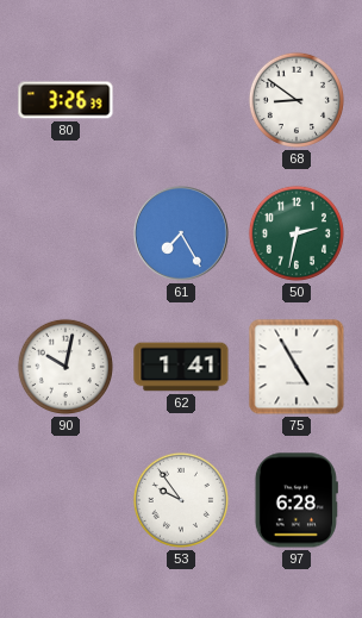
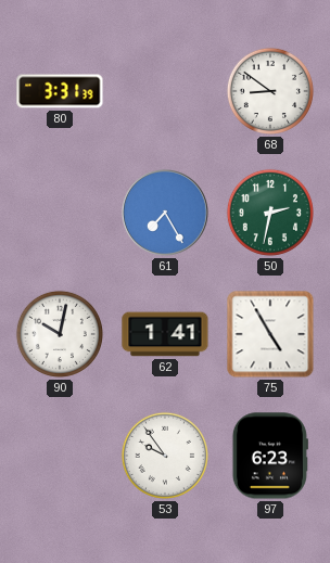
80: 3:26 -> 3:31
97: 6:28 -> 6:23
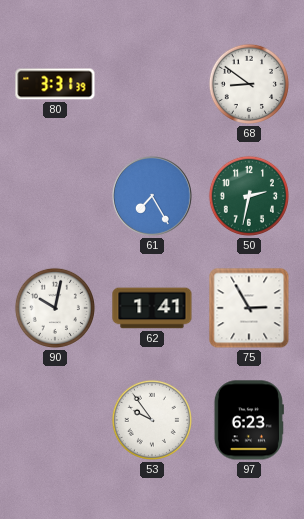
75: 4:55 -> 2:55
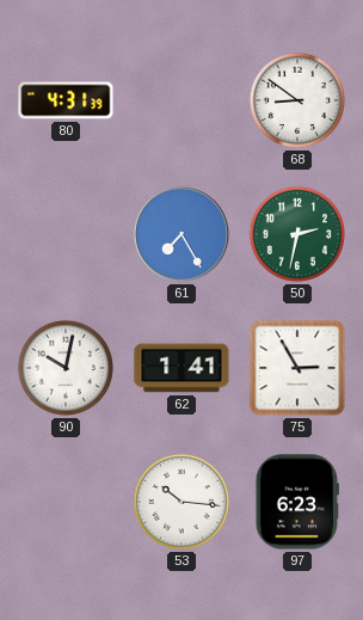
80: 3:31 -> 4:31
53: 9:54 -> 10:16
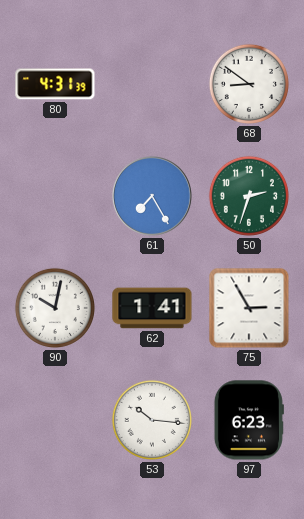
50: 2:32 -> 2:33
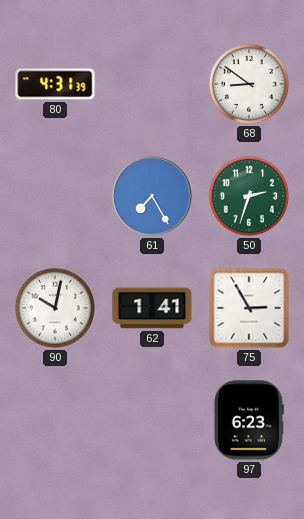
53: 10:16 -> none
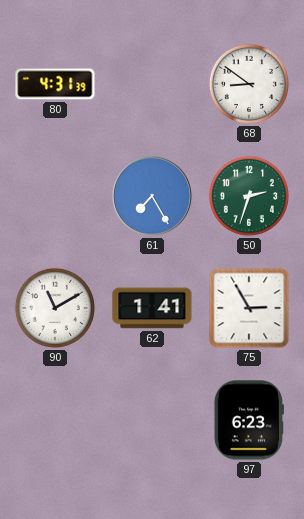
90: 10:02 -> 11:10
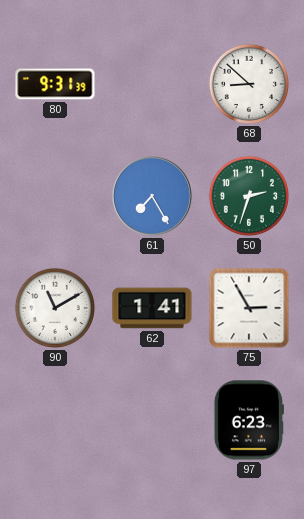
80: 4:31 -> 9:31
68: 8:51 -> 8:52
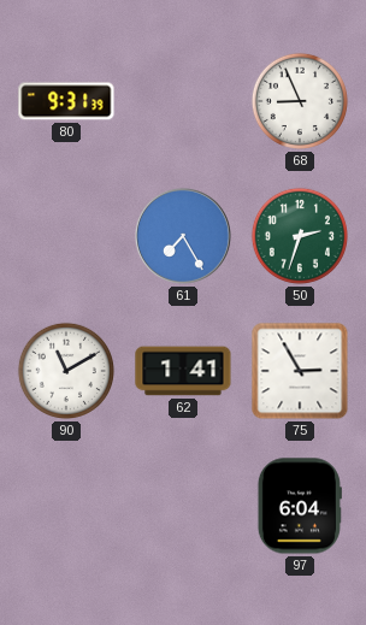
68: 8:52 -> 8:56
97: 6:23 -> 6:04
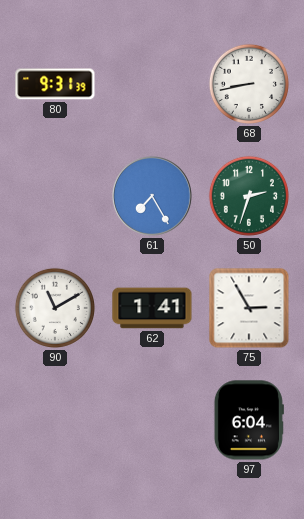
68: 8:56 -> 8:43
